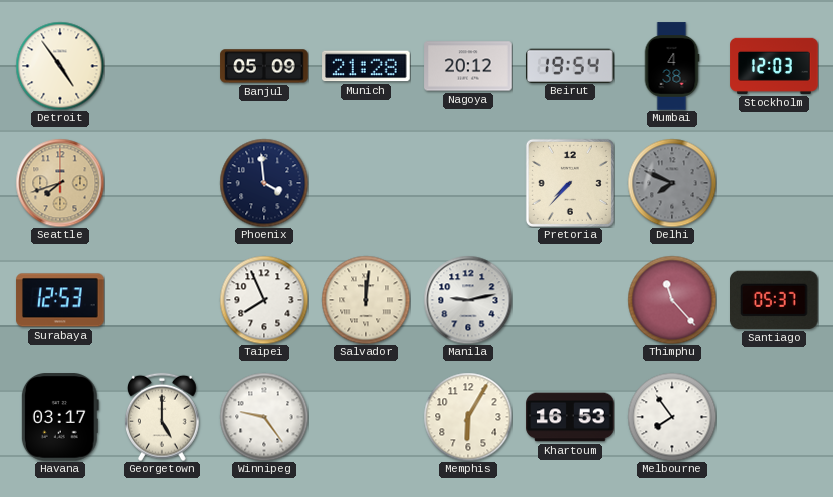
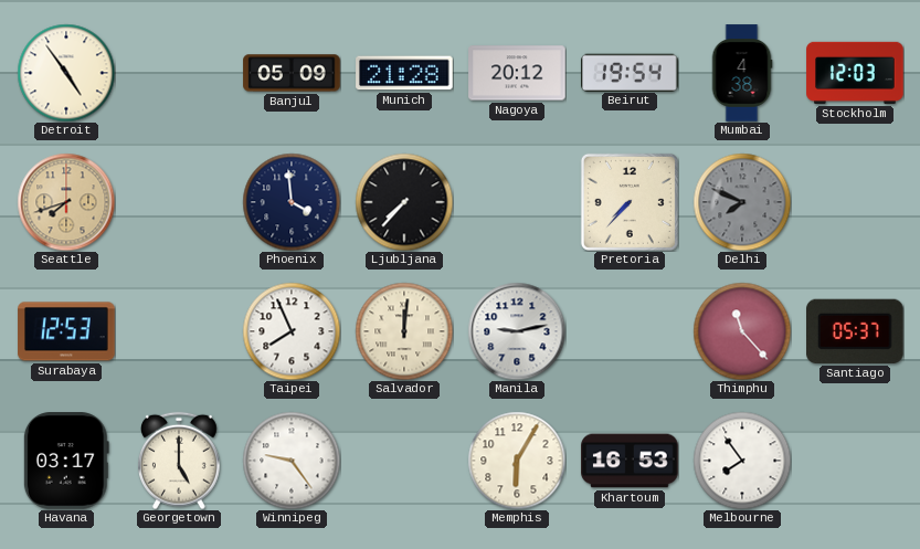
Ljubljana: none -> 7:37
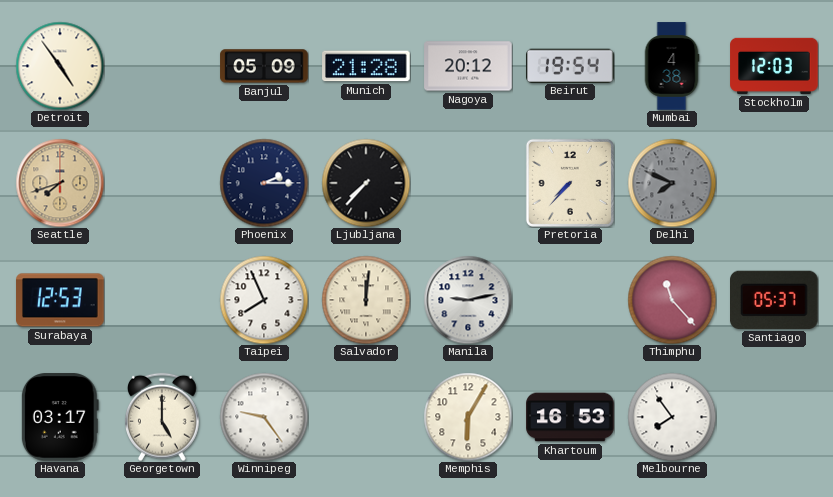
Phoenix: 3:59 -> 2:15
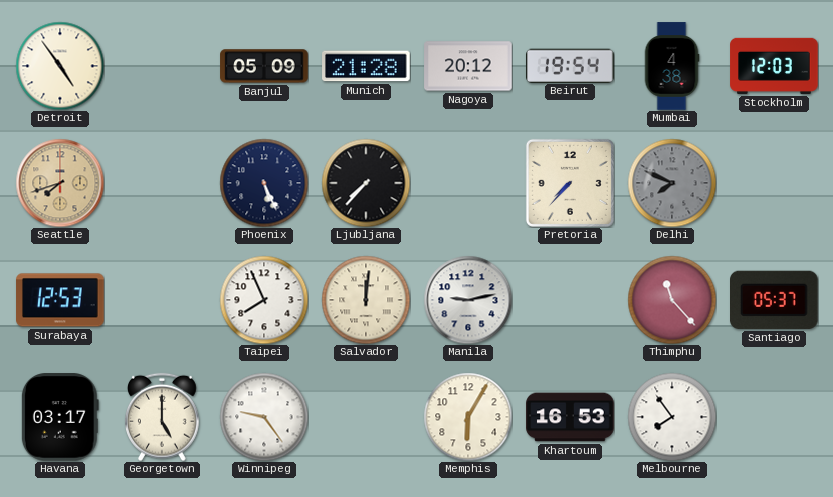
Phoenix: 2:15 -> 5:26
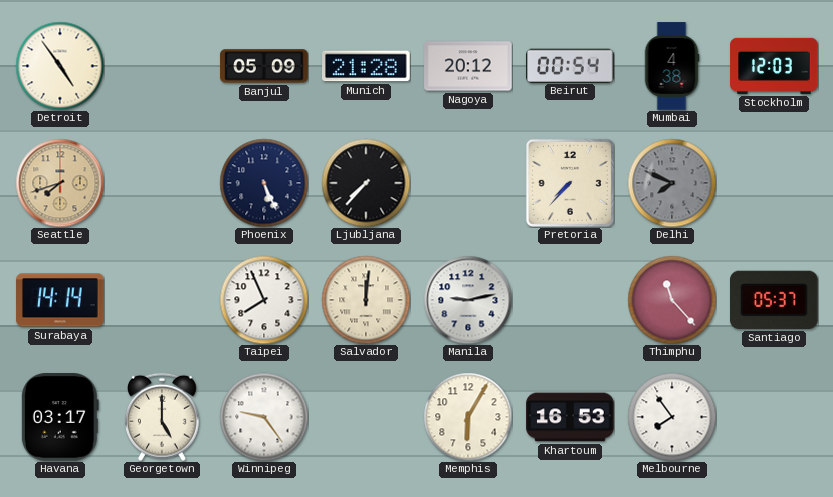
Beirut: 19:54 -> 00:54
Surabaya: 12:53 -> 14:14
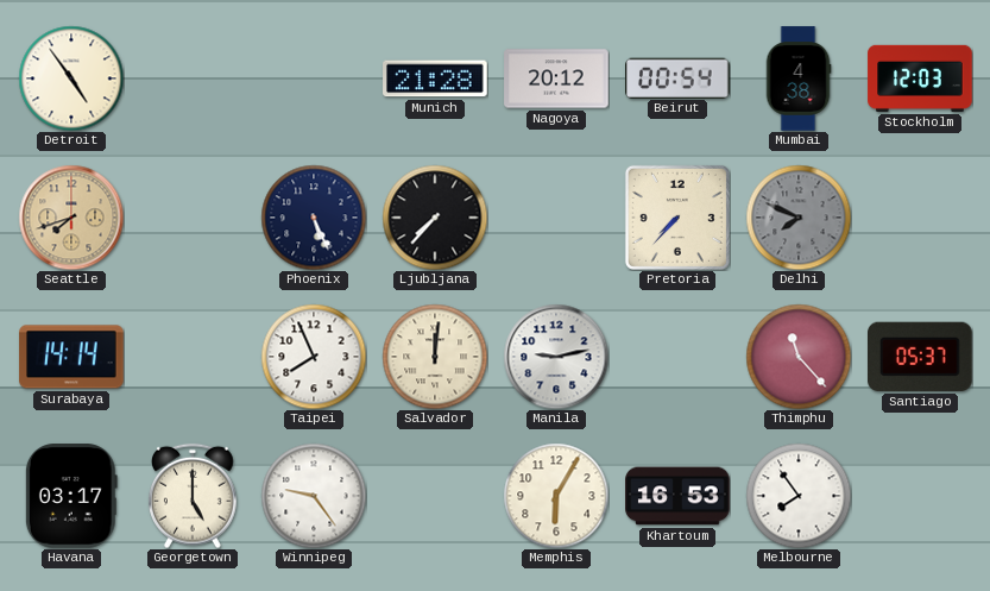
Banjul: 05:09 -> none
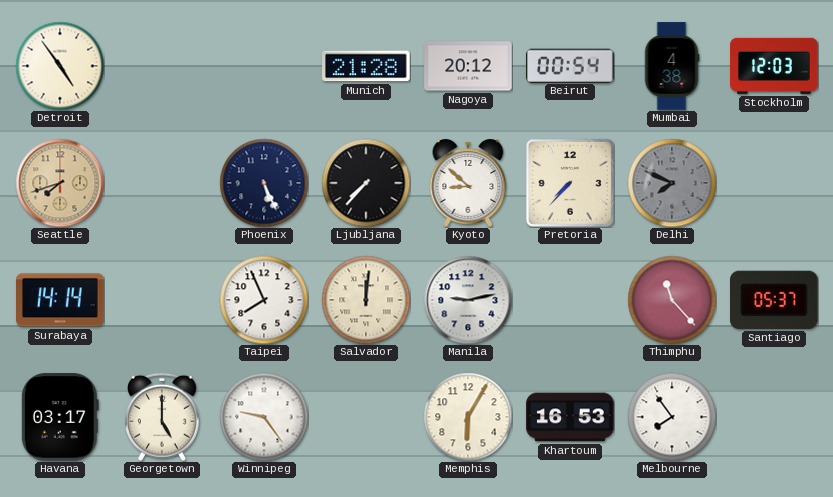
Kyoto: none -> 8:52
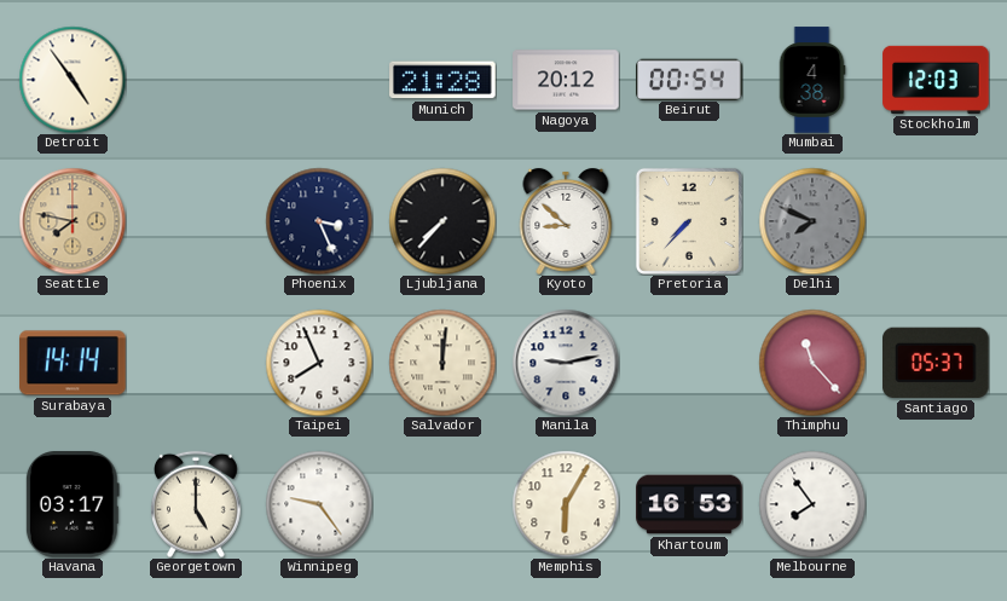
Seattle: 7:42 -> 7:47
Phoenix: 5:26 -> 3:26
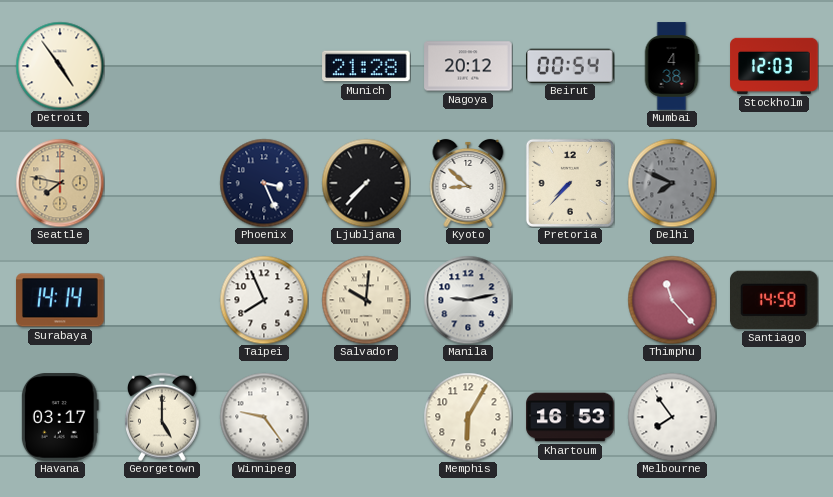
Salvador: 12:01 -> 10:01
Santiago: 05:37 -> 14:58
